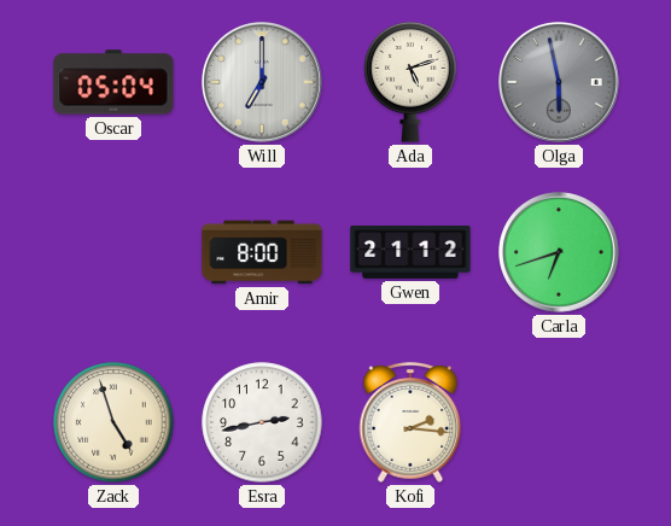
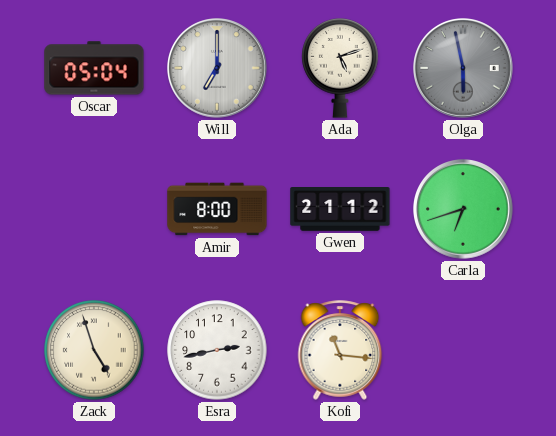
Kofi: 2:16 -> 11:16
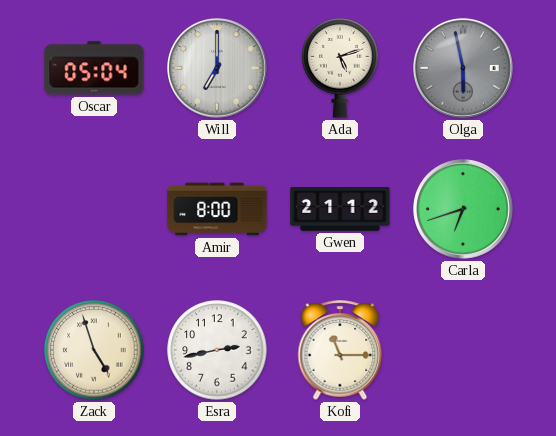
Kofi: 11:16 -> 11:15
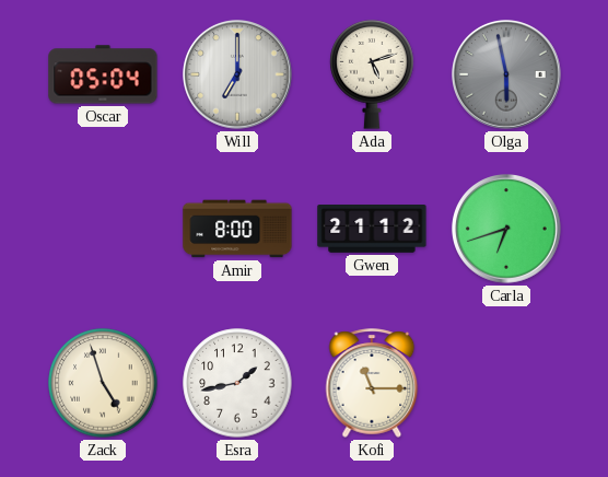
Esra: 2:43 -> 1:43
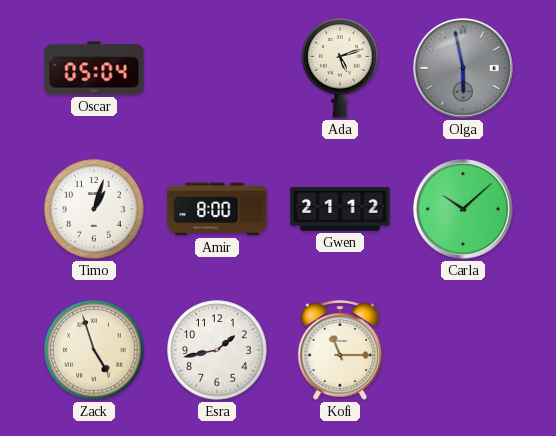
Will: 7:00 -> none
Timo: none -> 1:03
Carla: 6:42 -> 10:08
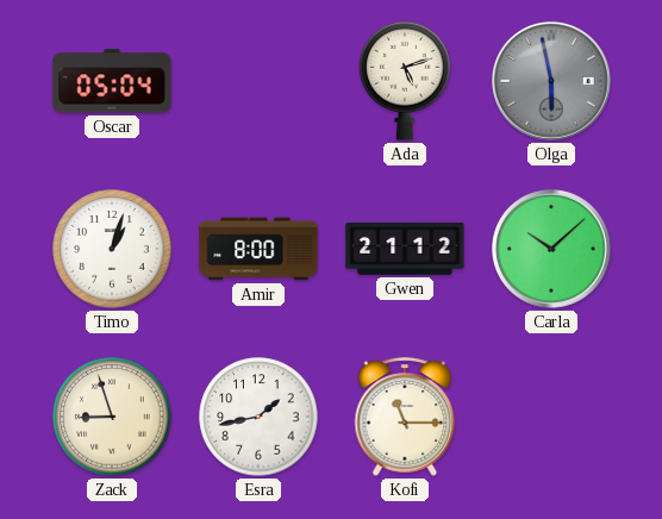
Zack: 4:57 -> 8:57
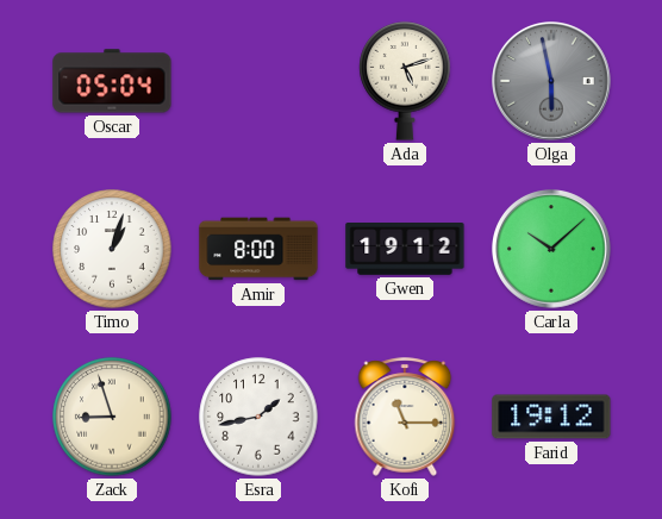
Gwen: 21:12 -> 19:12
Farid: none -> 19:12
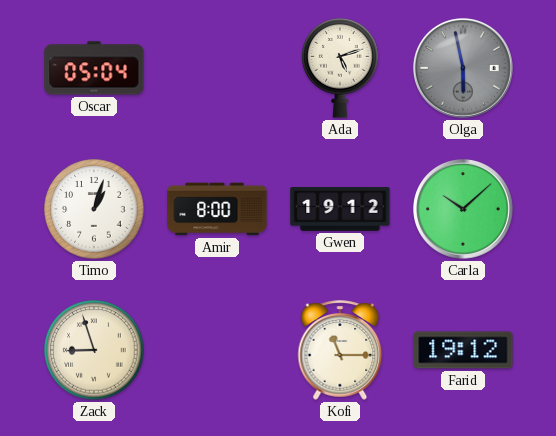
Esra: 1:43 -> none
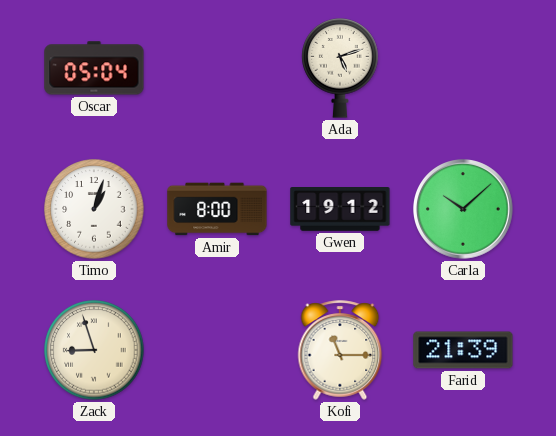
Olga: 5:58 -> none
Farid: 19:12 -> 21:39
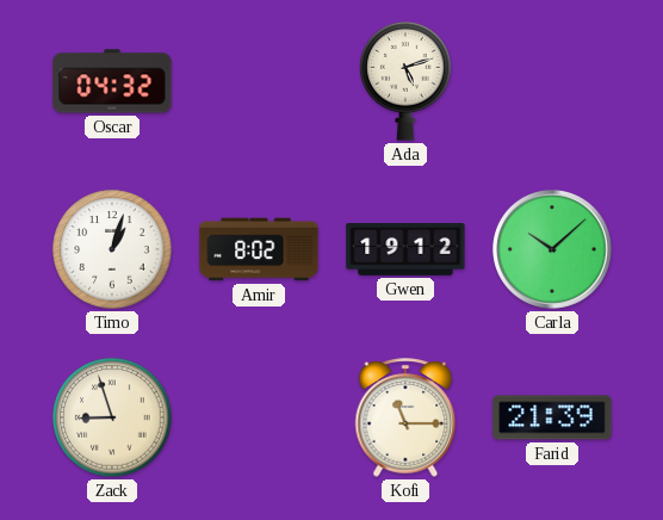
Oscar: 05:04 -> 04:32
Amir: 8:00 -> 8:02
